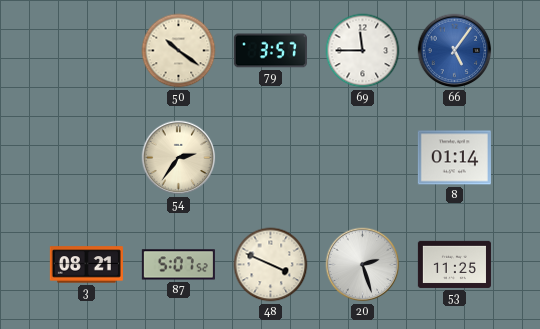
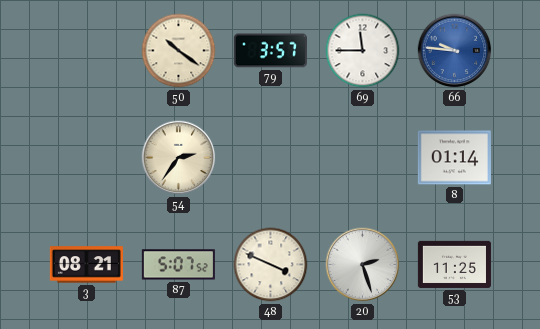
66: 5:06 -> 9:46
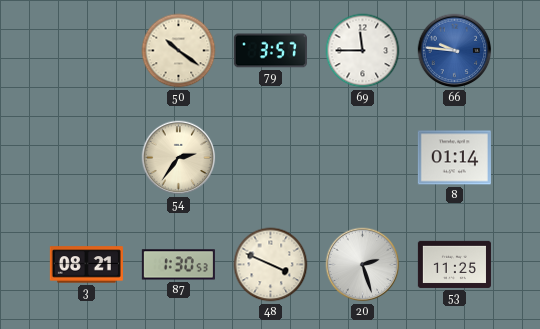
87: 5:07 -> 1:30
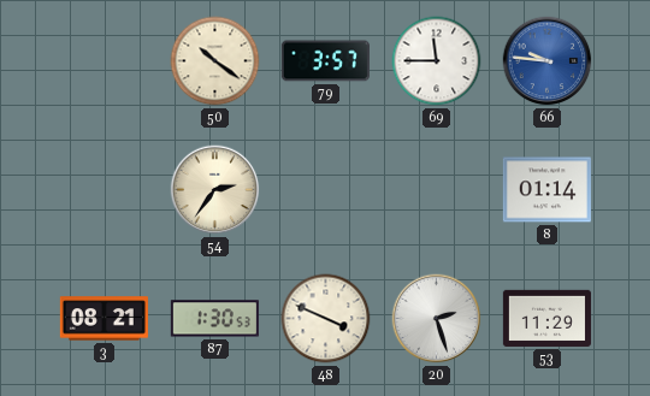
53: 11:25 -> 11:29
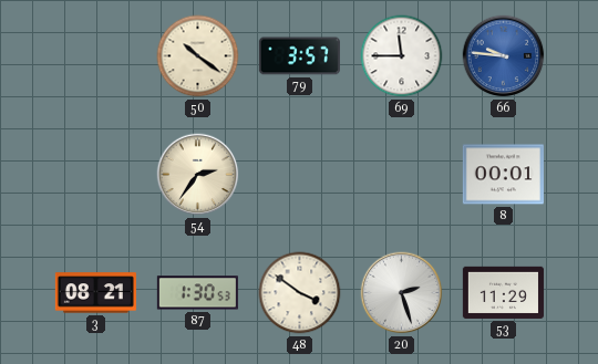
8: 01:14 -> 00:01
48: 3:49 -> 3:51
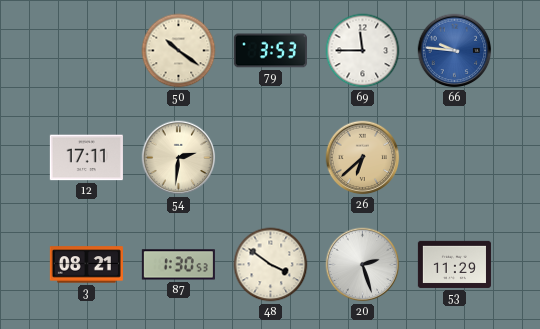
79: 3:57 -> 3:53
12: none -> 17:11
54: 2:36 -> 2:31
26: none -> 6:38
8: 00:01 -> none
